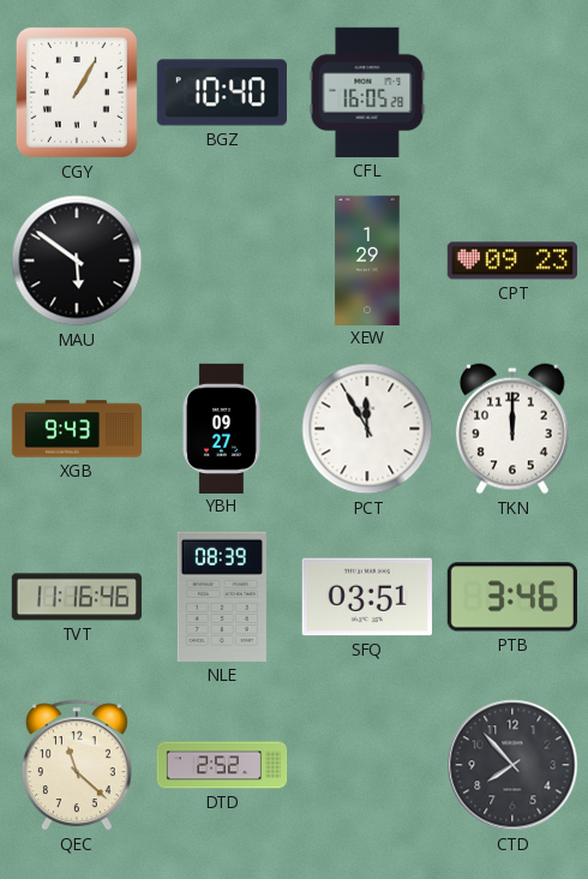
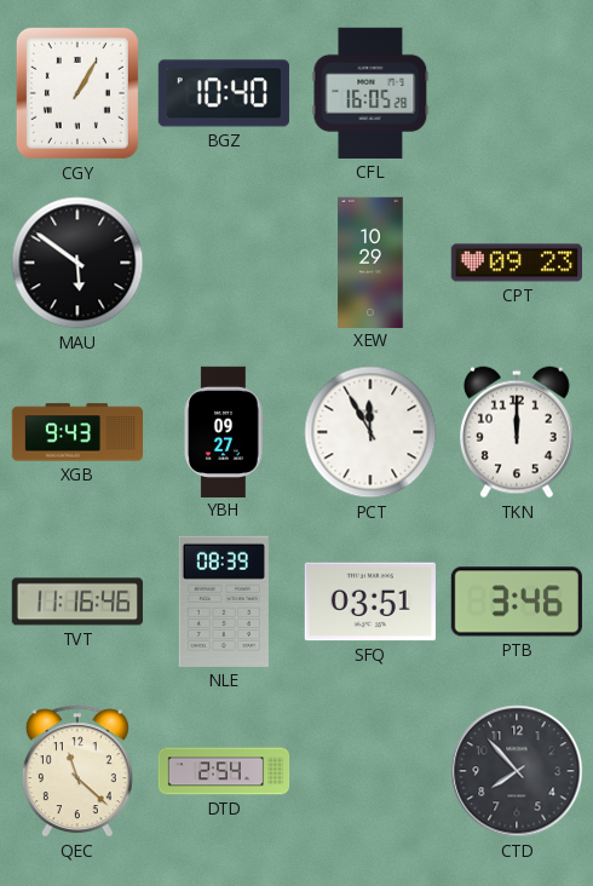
XEW: 1:29 -> 10:29
DTD: 2:52 -> 2:54
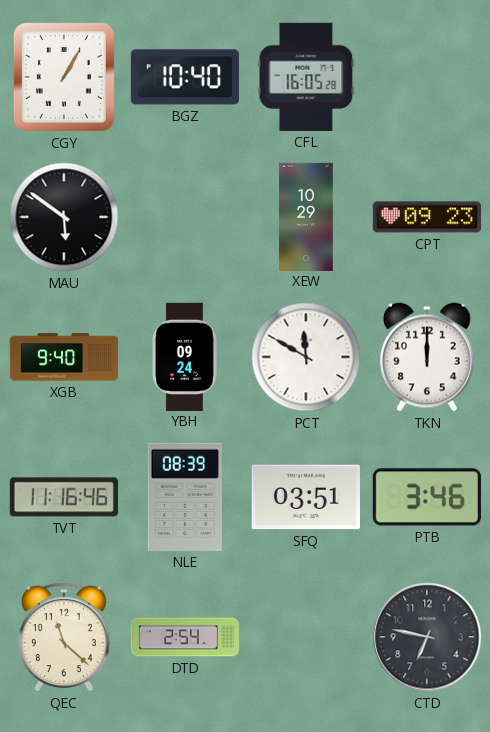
XGB: 9:43 -> 9:40
YBH: 09:27 -> 09:24
PCT: 11:55 -> 11:50
CTD: 7:53 -> 6:47
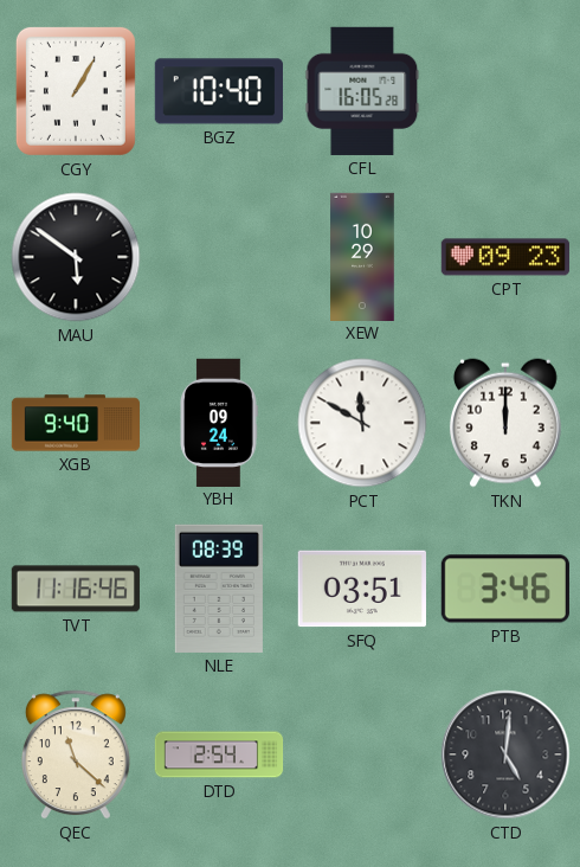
CTD: 6:47 -> 5:01
